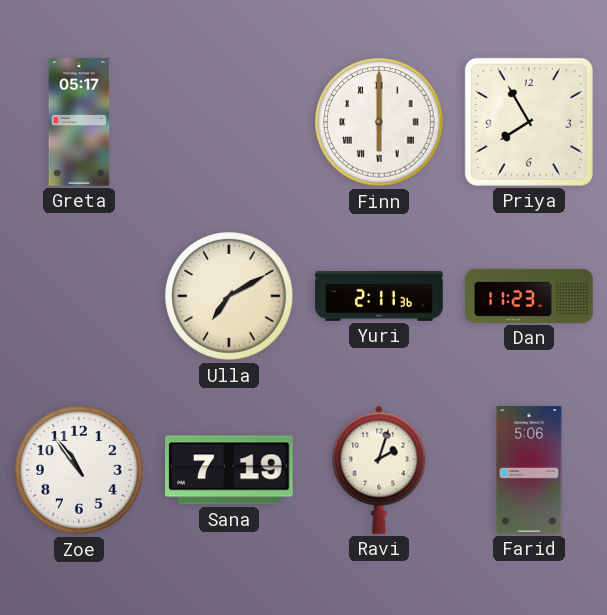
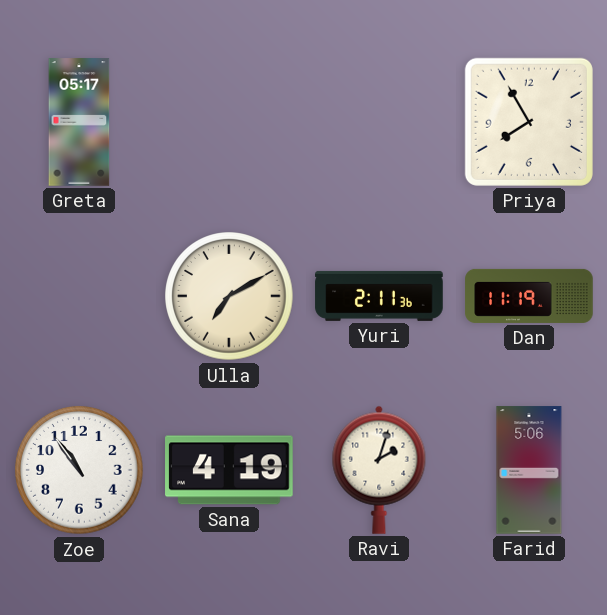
Finn: 6:00 -> none
Dan: 11:23 -> 11:19
Sana: 7:19 -> 4:19
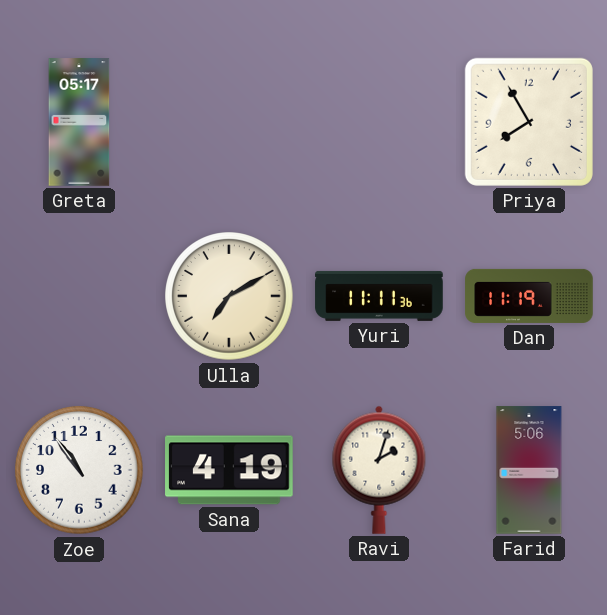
Yuri: 2:11 -> 11:11
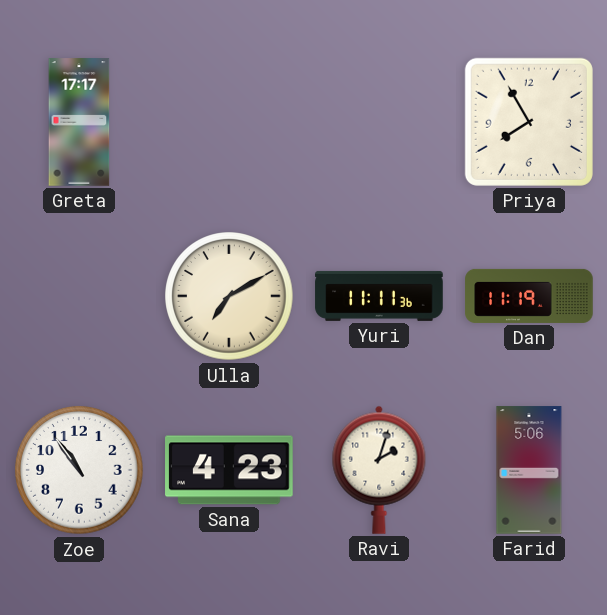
Greta: 05:17 -> 17:17
Sana: 4:19 -> 4:23
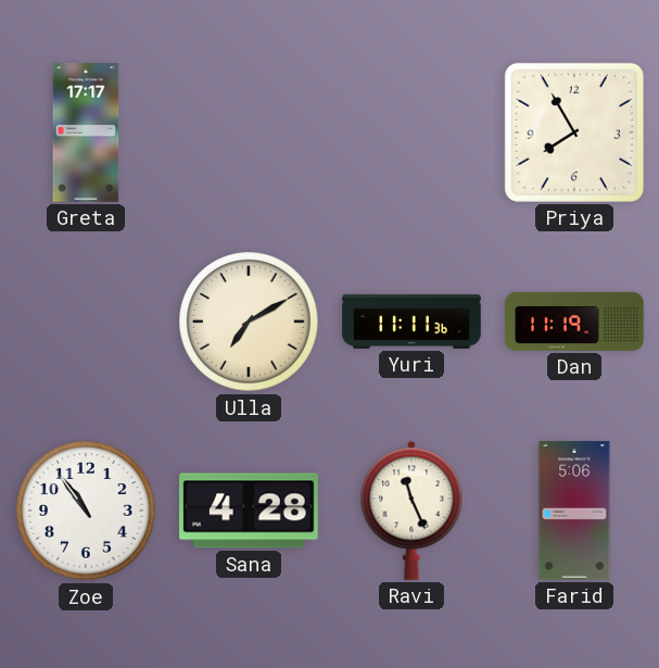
Sana: 4:23 -> 4:28
Ravi: 2:03 -> 11:26
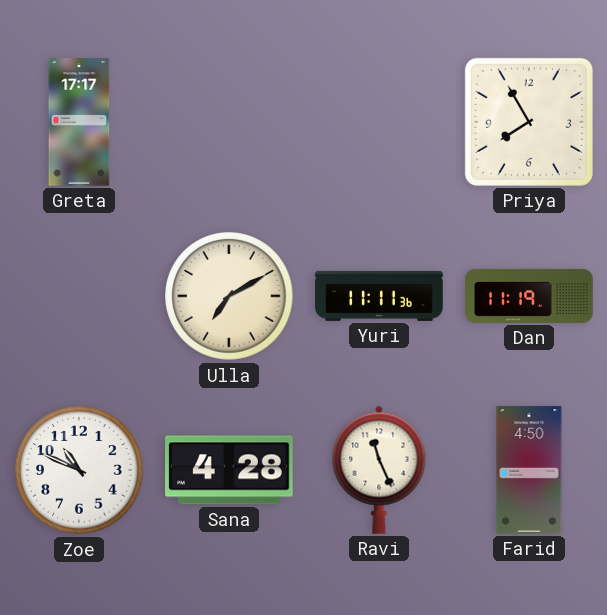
Zoe: 10:54 -> 10:49
Farid: 5:06 -> 4:50
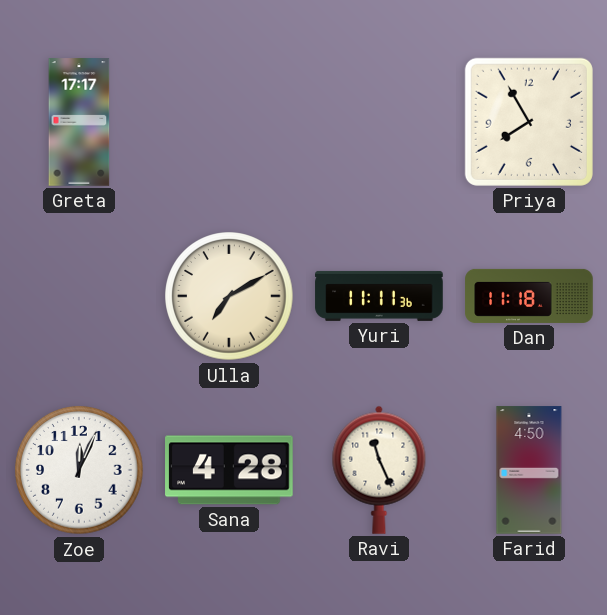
Dan: 11:19 -> 11:18
Zoe: 10:49 -> 12:04
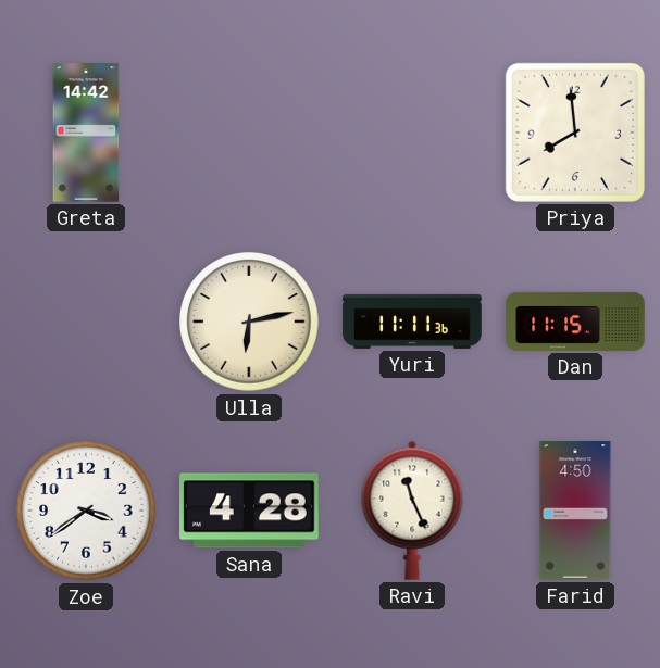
Greta: 17:17 -> 14:42
Priya: 7:55 -> 7:59
Ulla: 7:10 -> 6:13
Dan: 11:18 -> 11:15
Zoe: 12:04 -> 3:39
